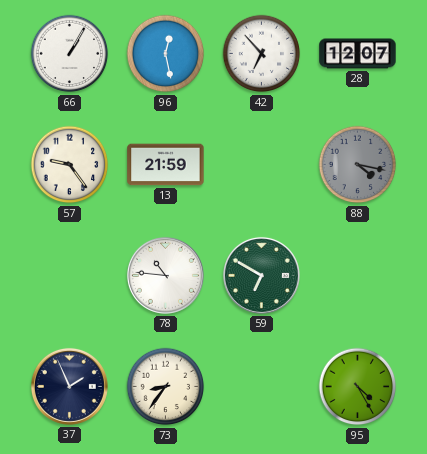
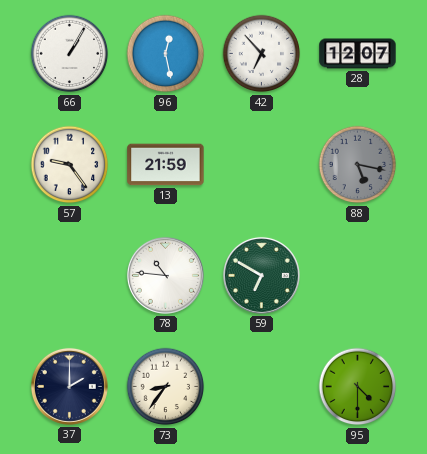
88: 4:17 -> 5:17
37: 1:56 -> 2:00
95: 4:25 -> 4:30
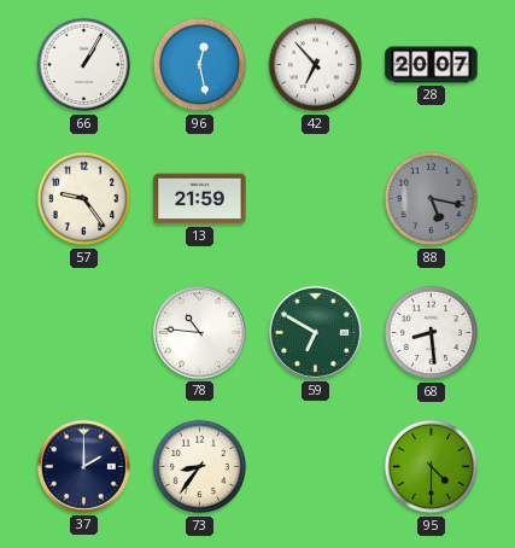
28: 12:07 -> 20:07
68: none -> 8:29
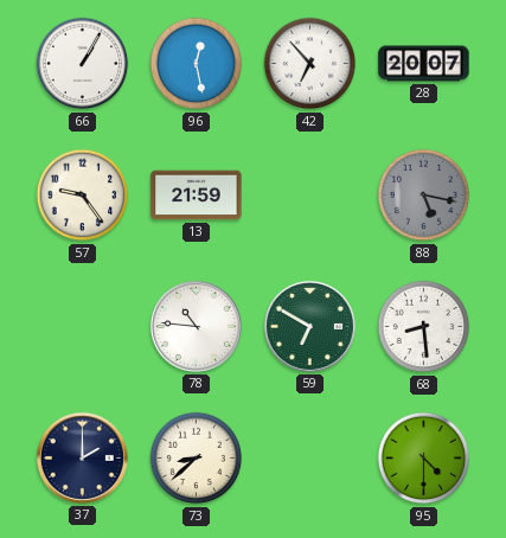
73: 8:36 -> 8:38
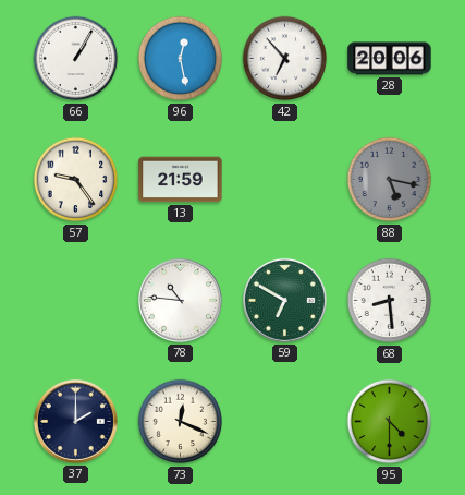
28: 20:07 -> 20:06
73: 8:38 -> 12:19
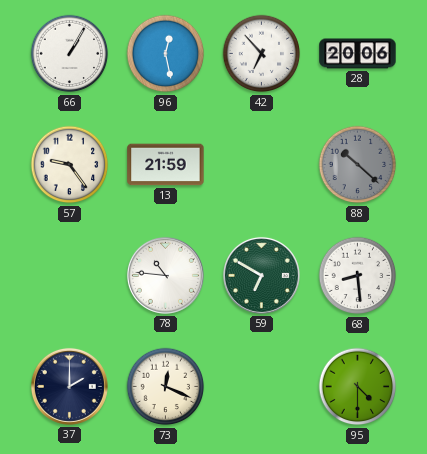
88: 5:17 -> 10:22
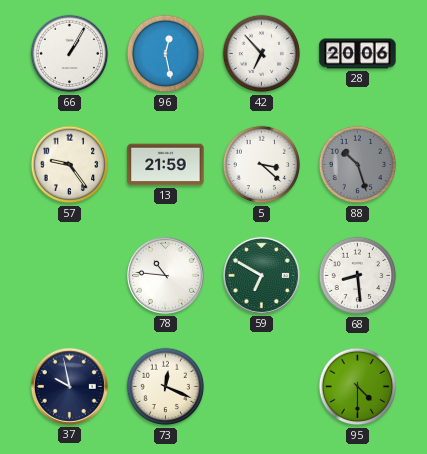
5: none -> 3:22
88: 10:22 -> 10:27
37: 2:00 -> 9:58
